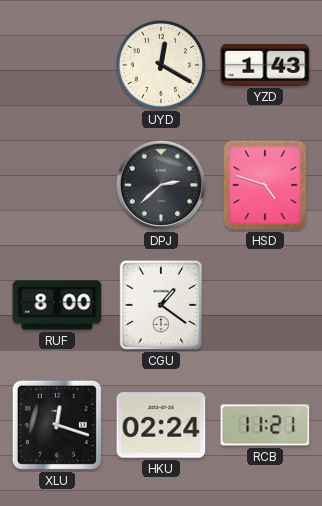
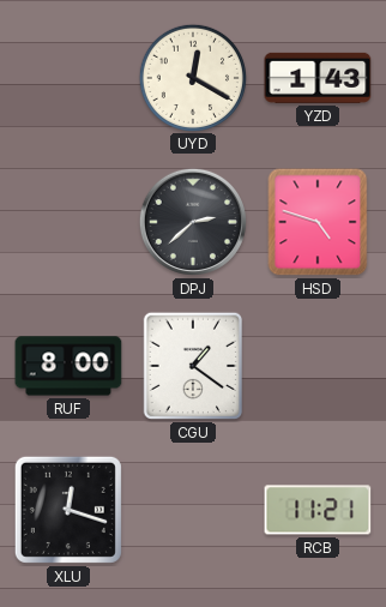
HKU: 02:24 -> none
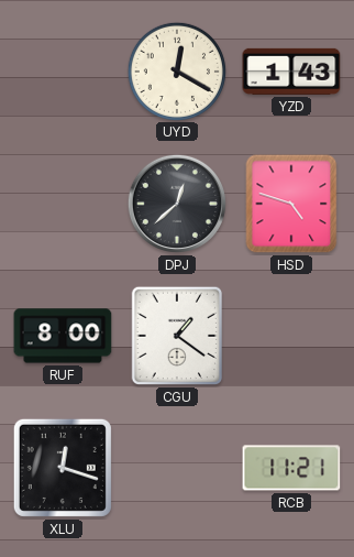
DPJ: 2:38 -> 12:38
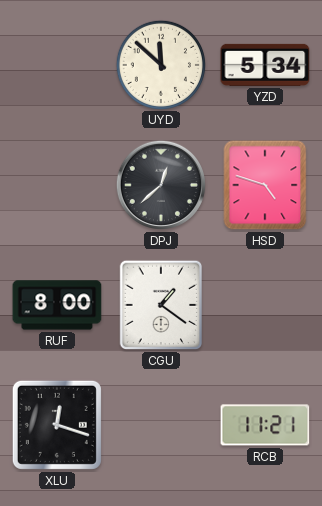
UYD: 12:20 -> 11:52
YZD: 1:43 -> 5:34
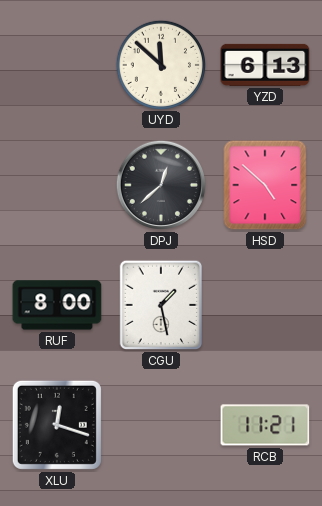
YZD: 5:34 -> 6:13
HSD: 4:48 -> 4:52
CGU: 1:21 -> 1:28
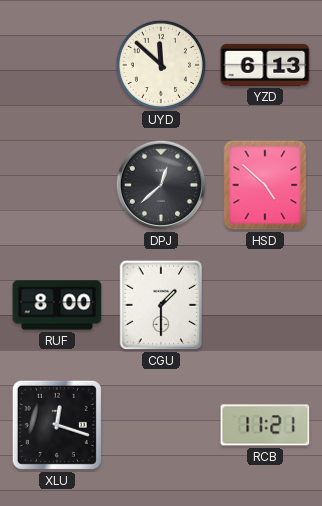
CGU: 1:28 -> 1:30
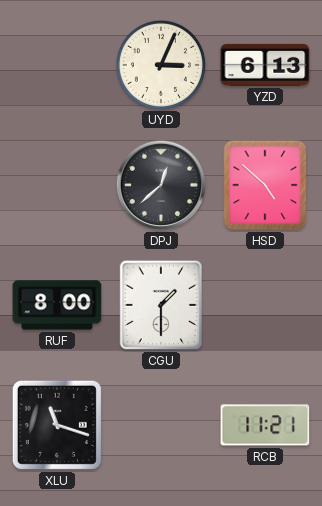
UYD: 11:52 -> 3:04
XLU: 12:18 -> 11:18
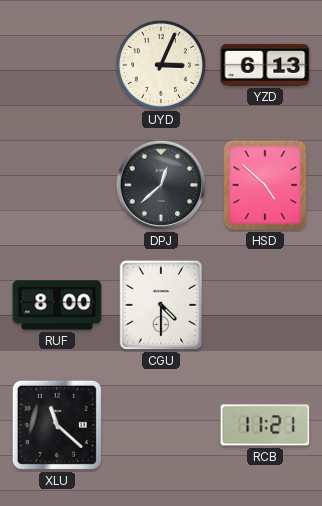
CGU: 1:30 -> 4:30
XLU: 11:18 -> 11:22
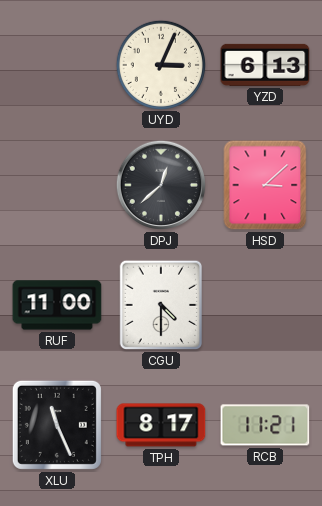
HSD: 4:52 -> 3:08
RUF: 8:00 -> 11:00
XLU: 11:22 -> 11:26
TPH: none -> 8:17
